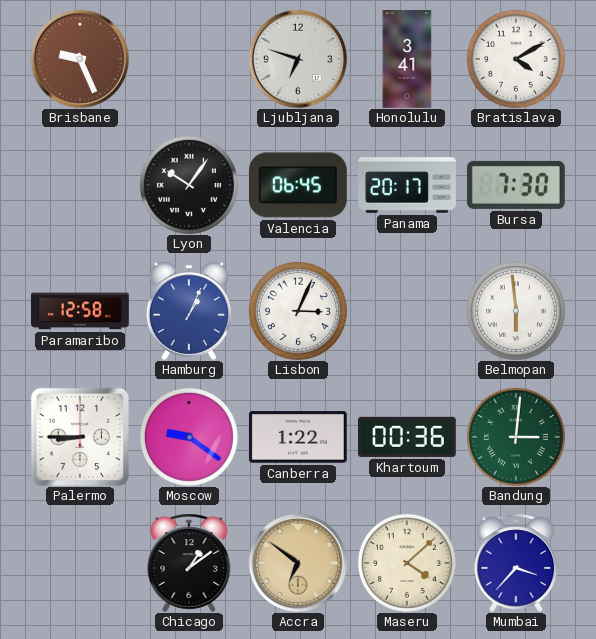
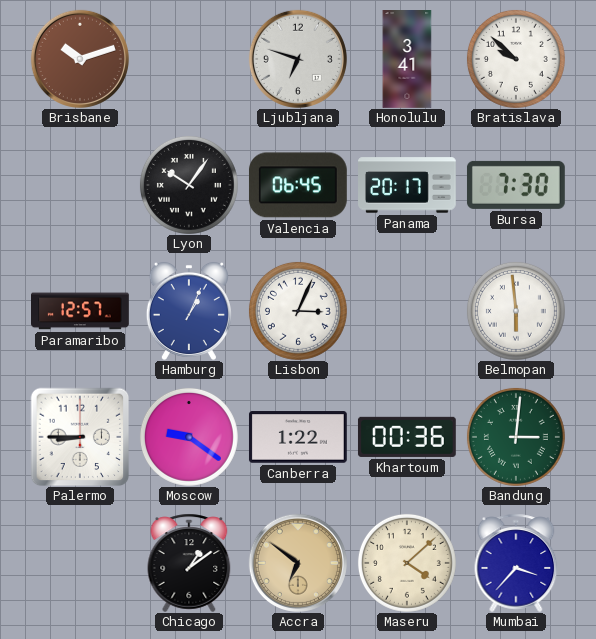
Brisbane: 9:26 -> 10:12
Bratislava: 4:10 -> 9:52
Paramaribo: 12:58 -> 12:57
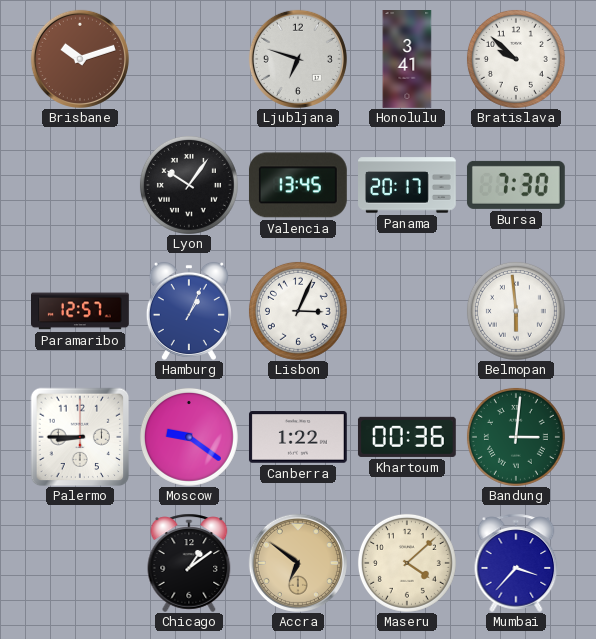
Valencia: 06:45 -> 13:45
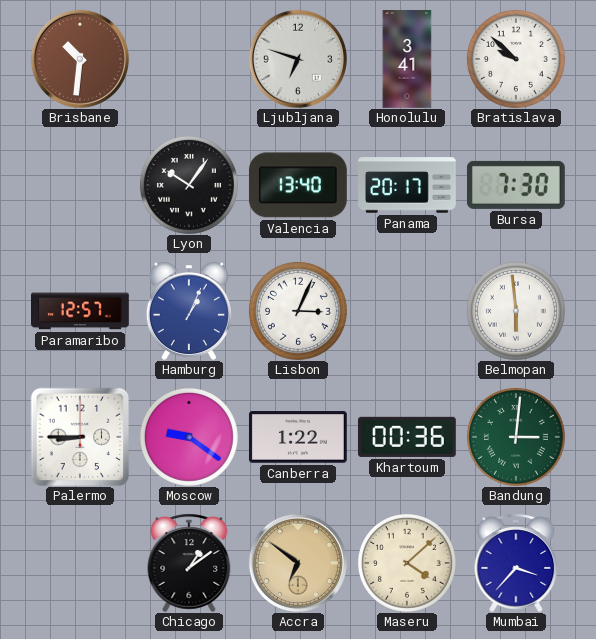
Brisbane: 10:12 -> 10:31
Valencia: 13:45 -> 13:40
